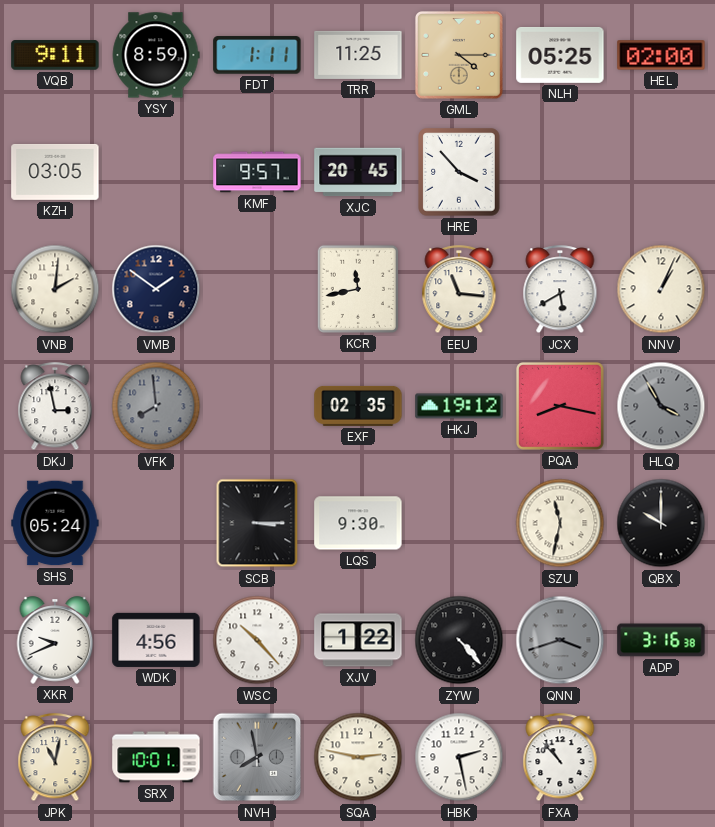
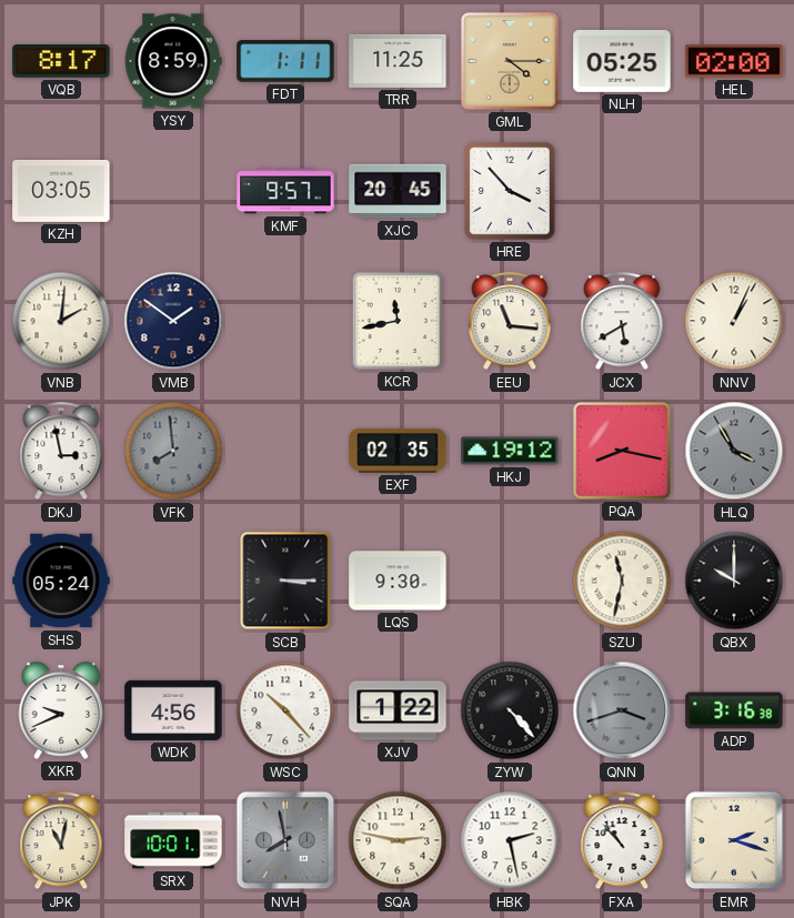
VQB: 9:11 -> 8:17
EMR: none -> 2:18
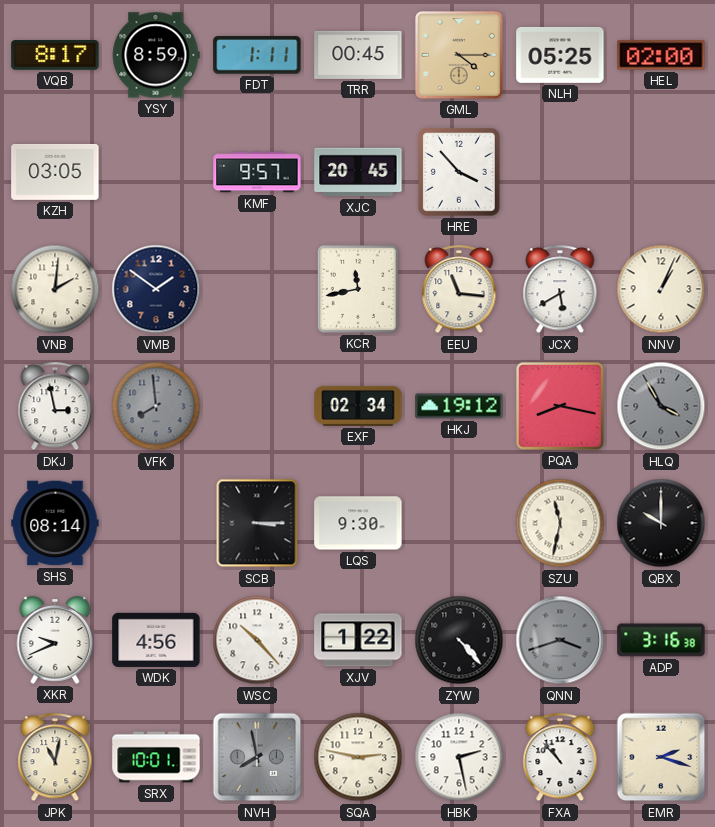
TRR: 11:25 -> 00:45
EXF: 02:35 -> 02:34
SHS: 05:24 -> 08:14
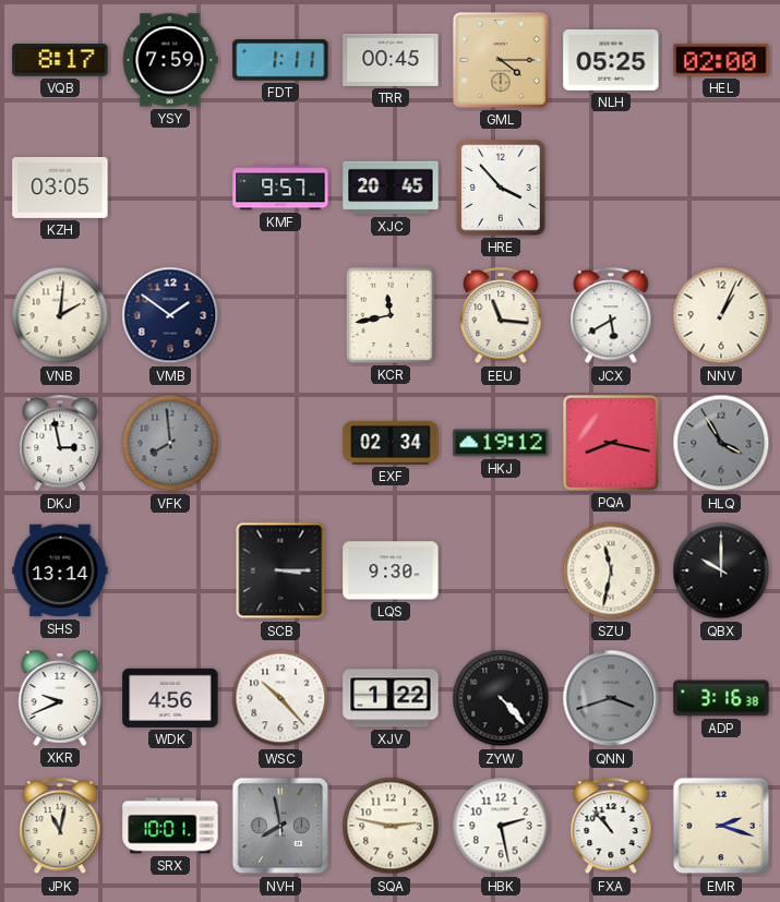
YSY: 8:59 -> 7:59
SHS: 08:14 -> 13:14
